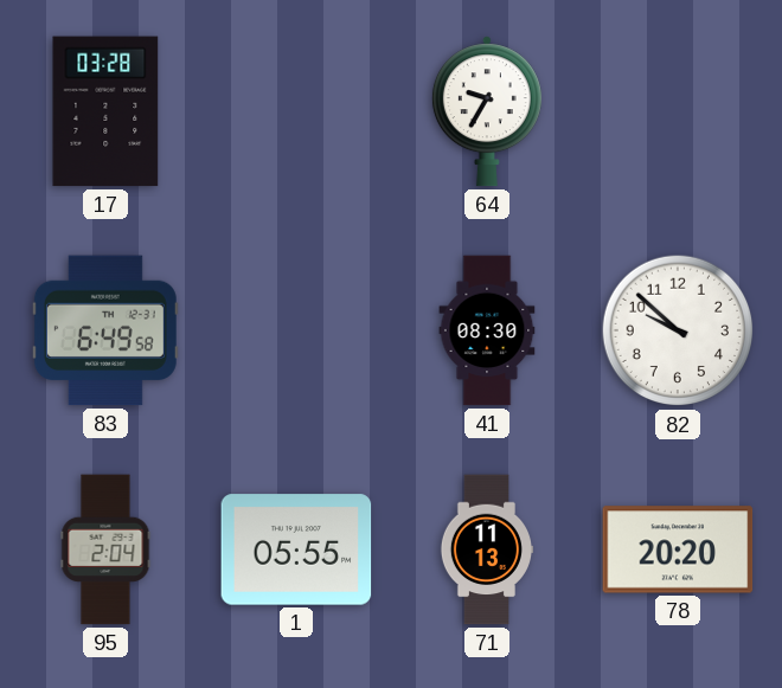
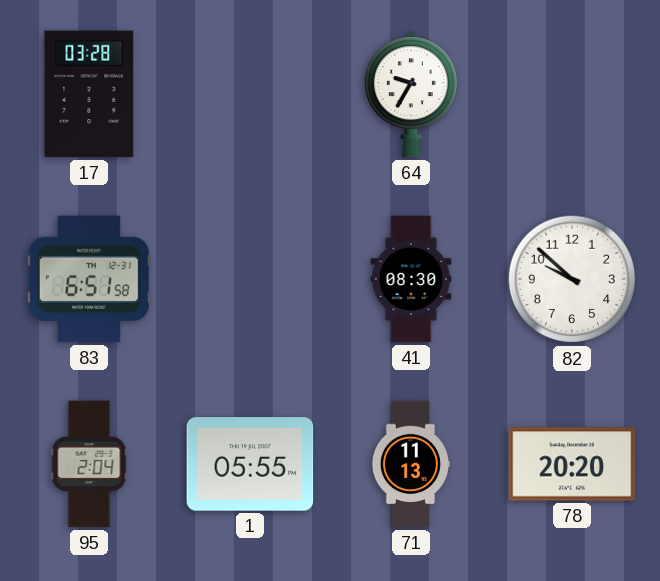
83: 6:49 -> 6:51
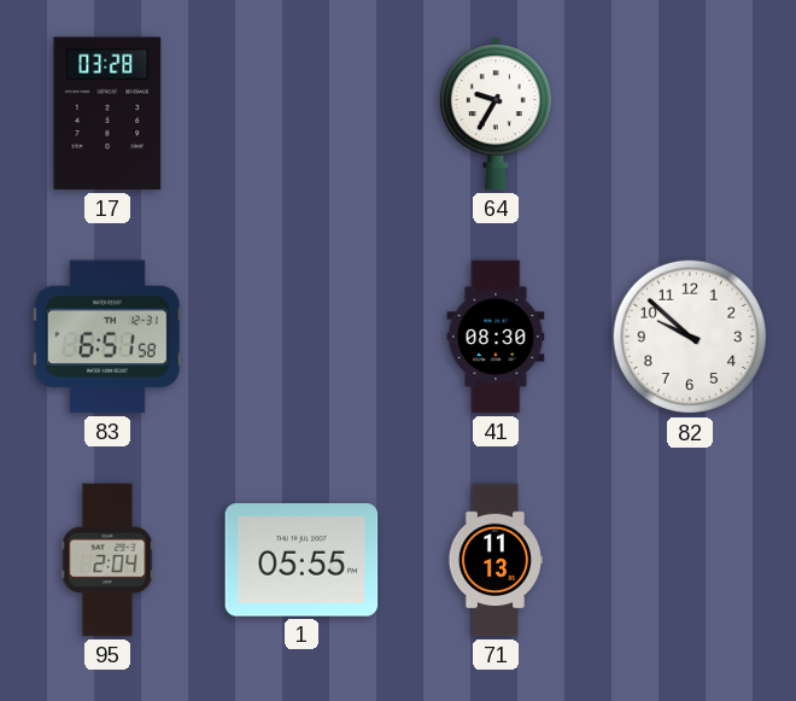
78: 20:20 -> none
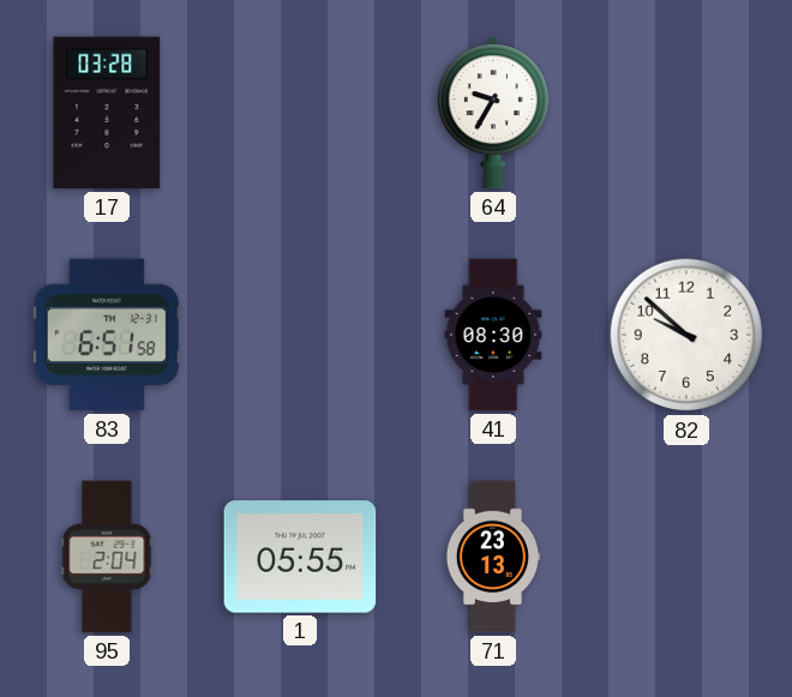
71: 11:13 -> 23:13
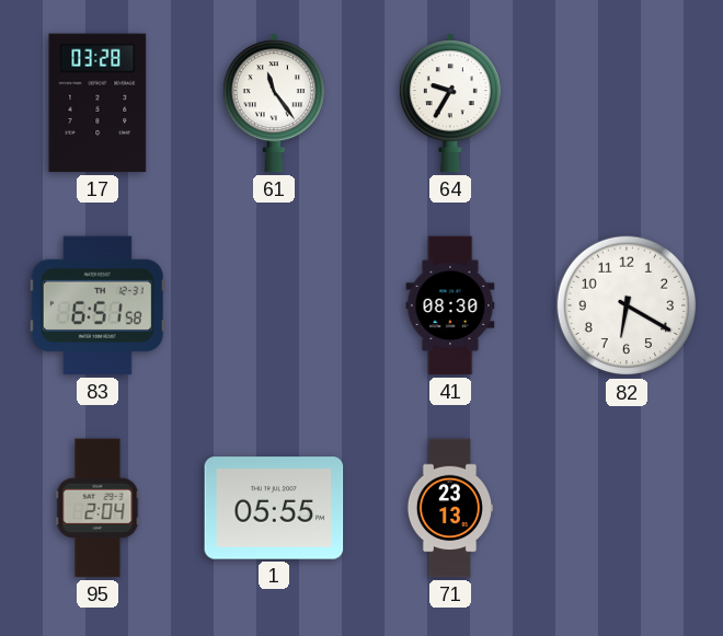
61: none -> 11:24
82: 9:52 -> 6:20
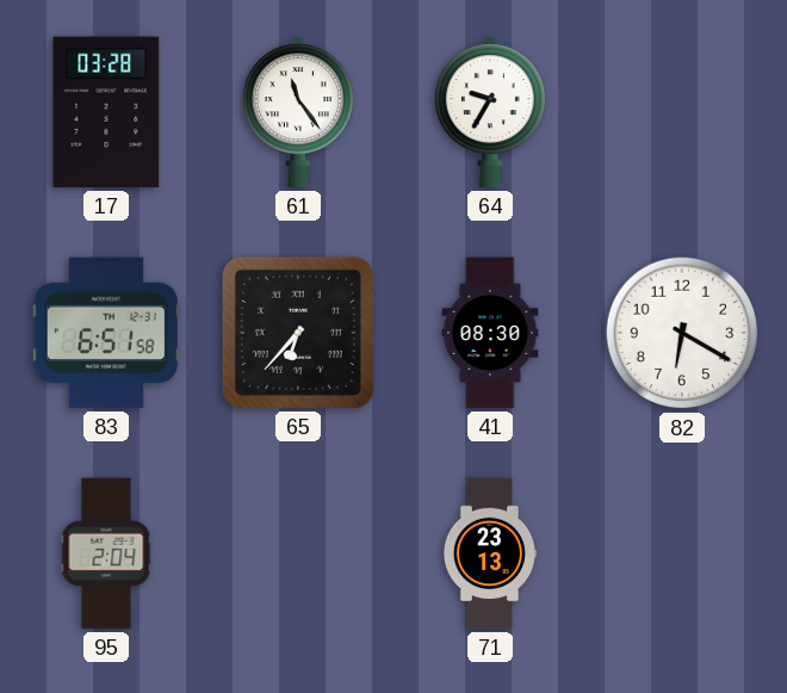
65: none -> 6:37
1: 05:55 -> none
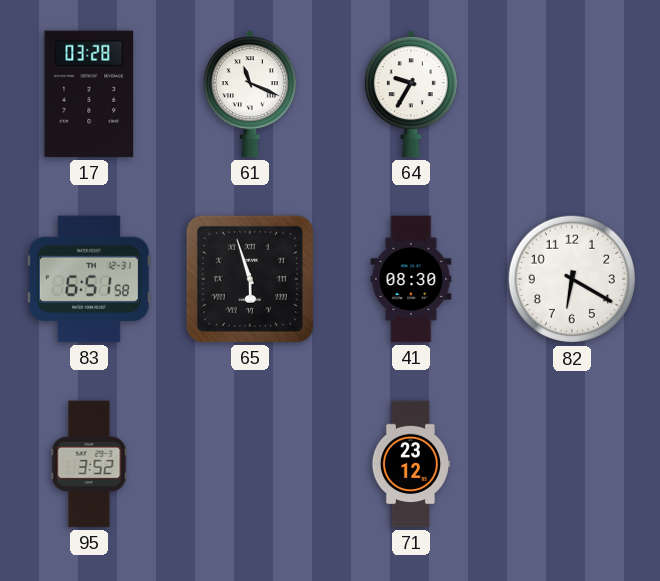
61: 11:24 -> 11:19
65: 6:37 -> 5:57
95: 2:04 -> 3:52
71: 23:13 -> 23:12
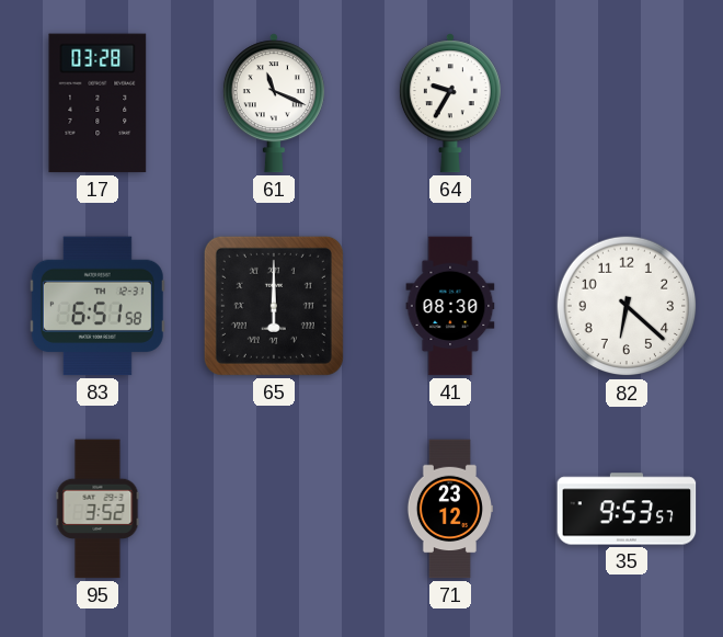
65: 5:57 -> 6:00
82: 6:20 -> 6:22
35: none -> 9:53
